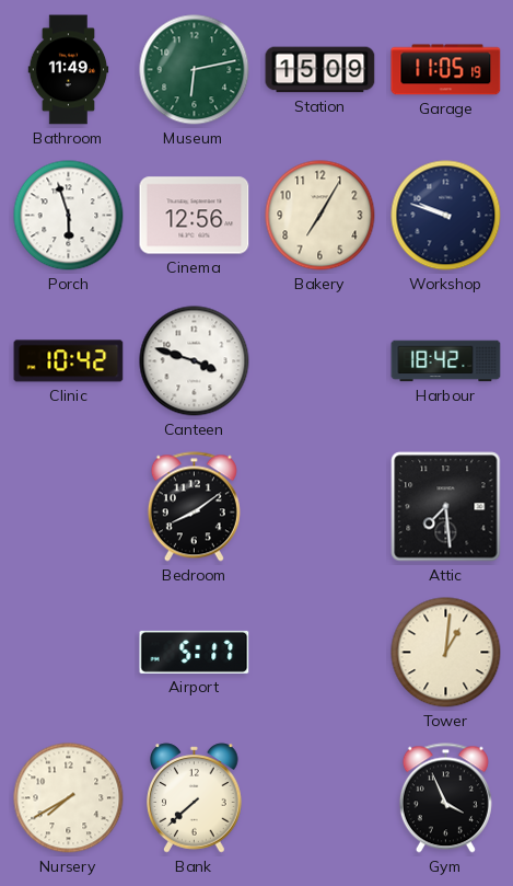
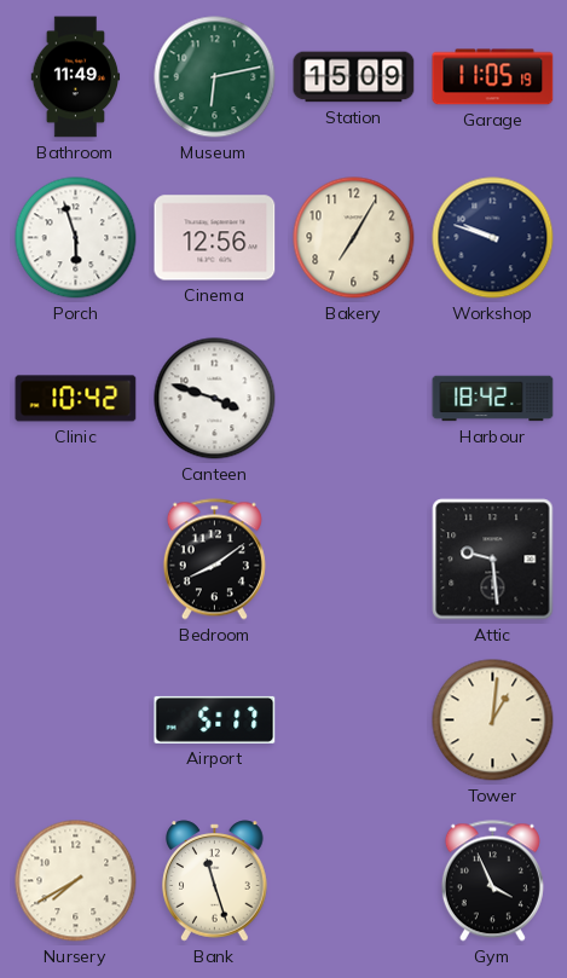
Attic: 7:29 -> 9:29
Bank: 7:38 -> 11:27
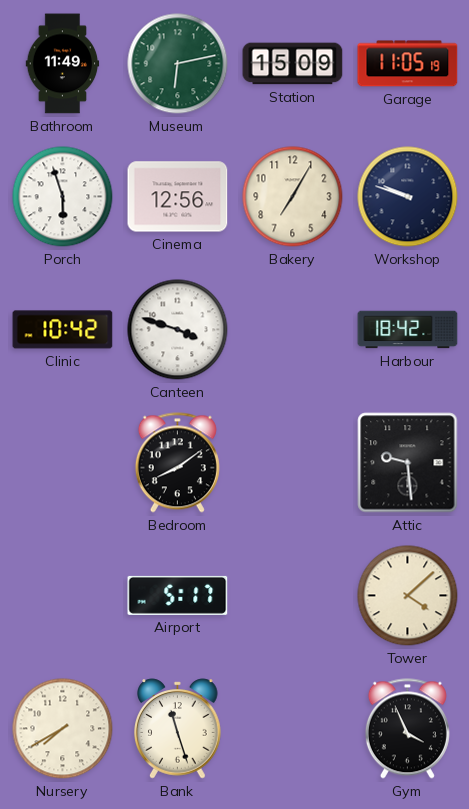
Tower: 1:01 -> 4:08
